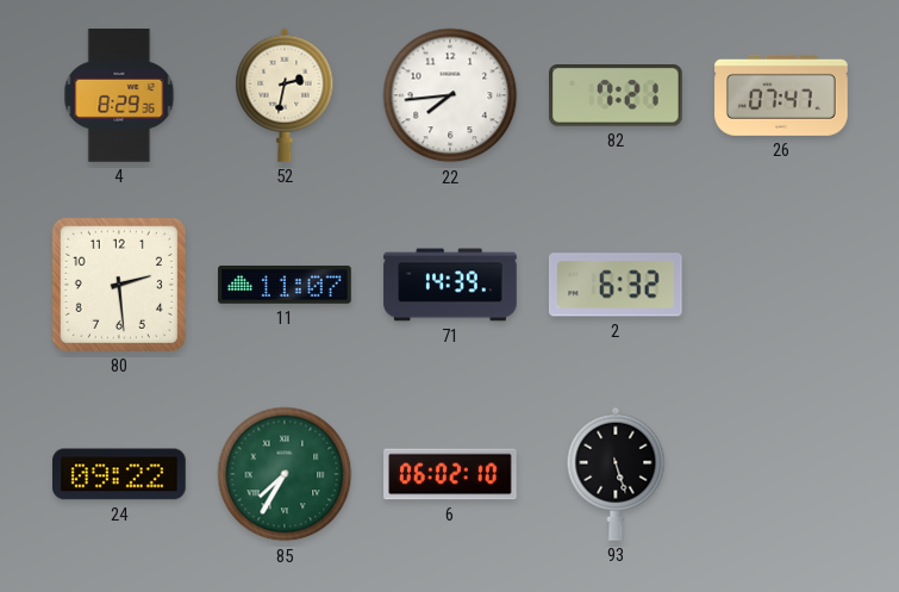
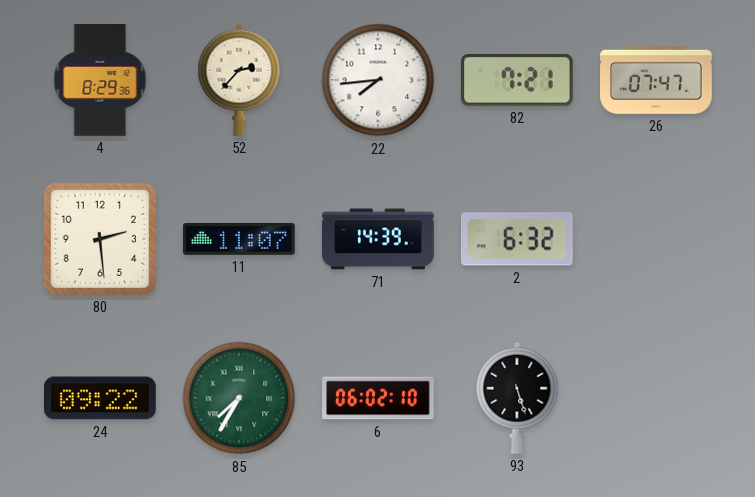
52: 2:32 -> 2:37
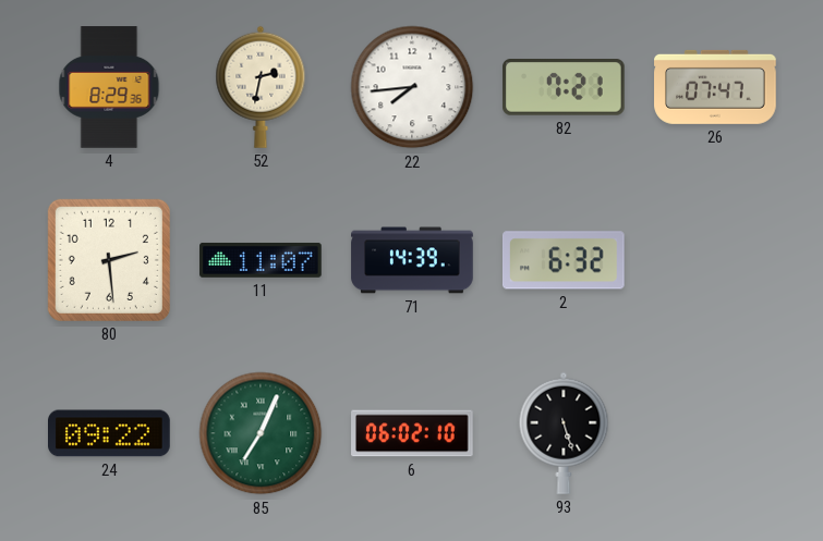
52: 2:37 -> 2:32
85: 7:35 -> 7:04
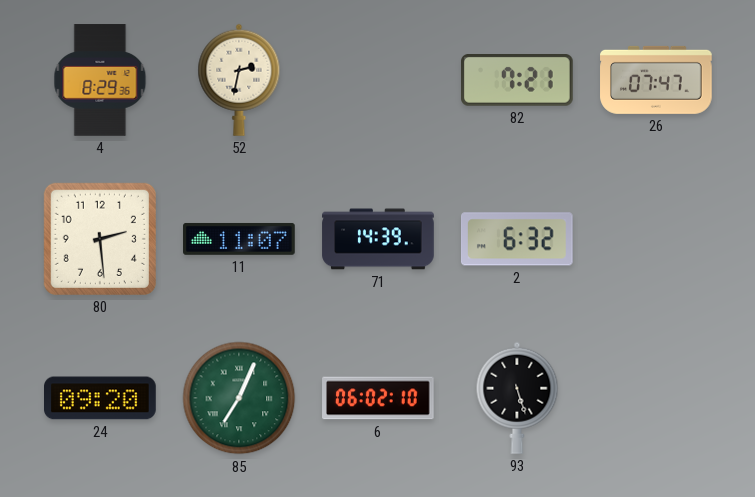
22: 7:44 -> none
24: 09:22 -> 09:20
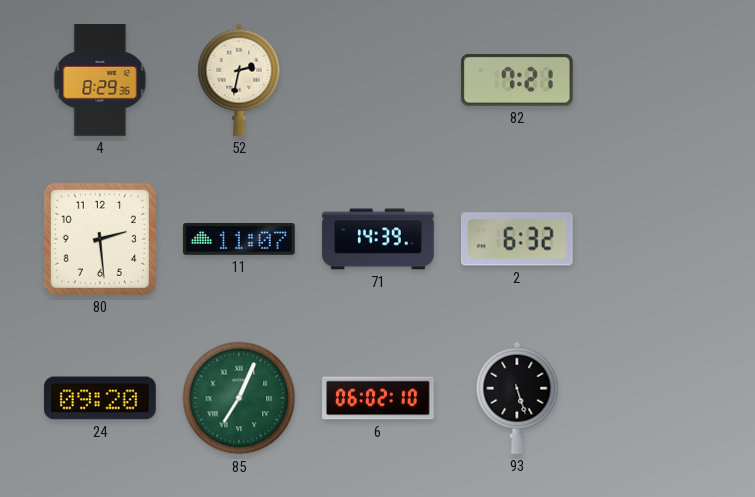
26: 07:47 -> none
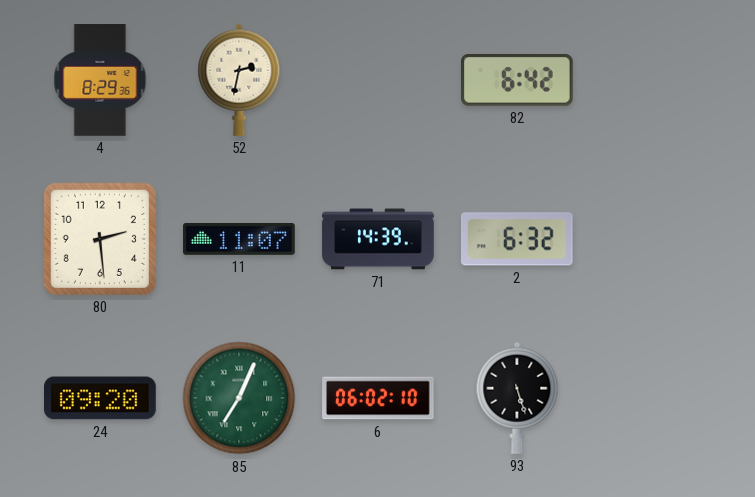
82: 7:21 -> 6:42
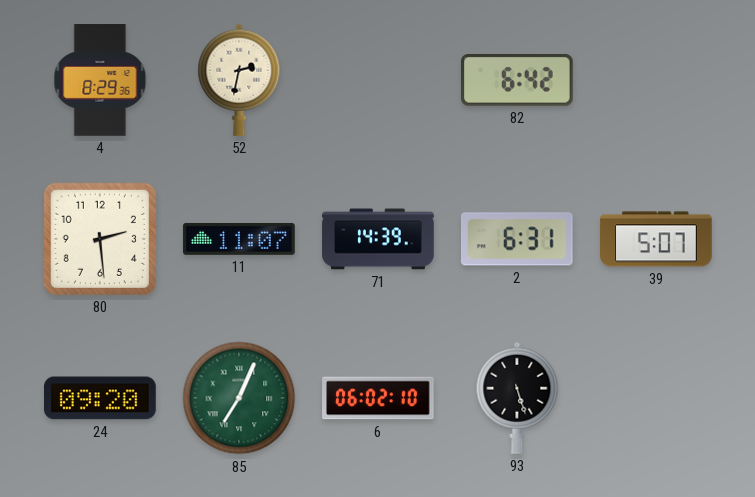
2: 6:32 -> 6:31
39: none -> 5:07
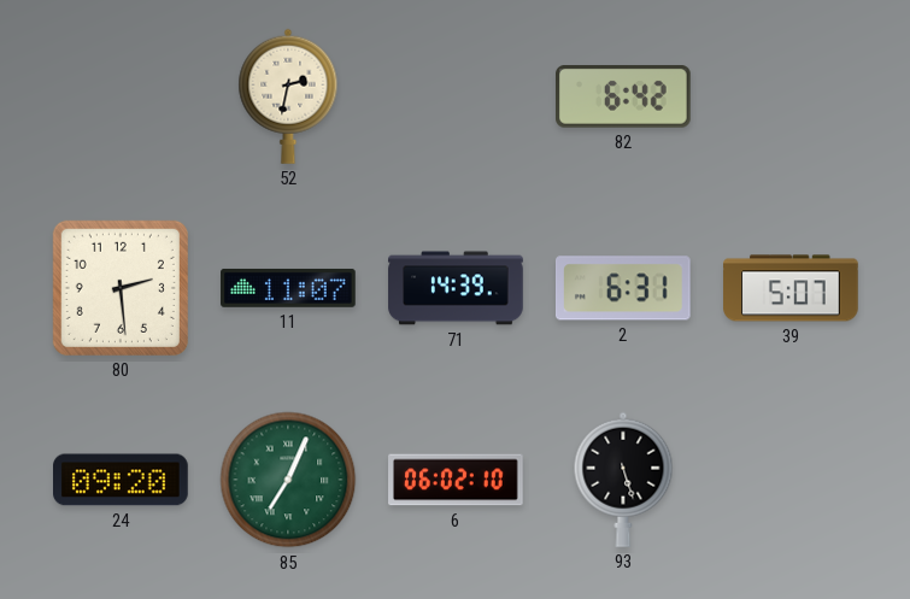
4: 8:29 -> none
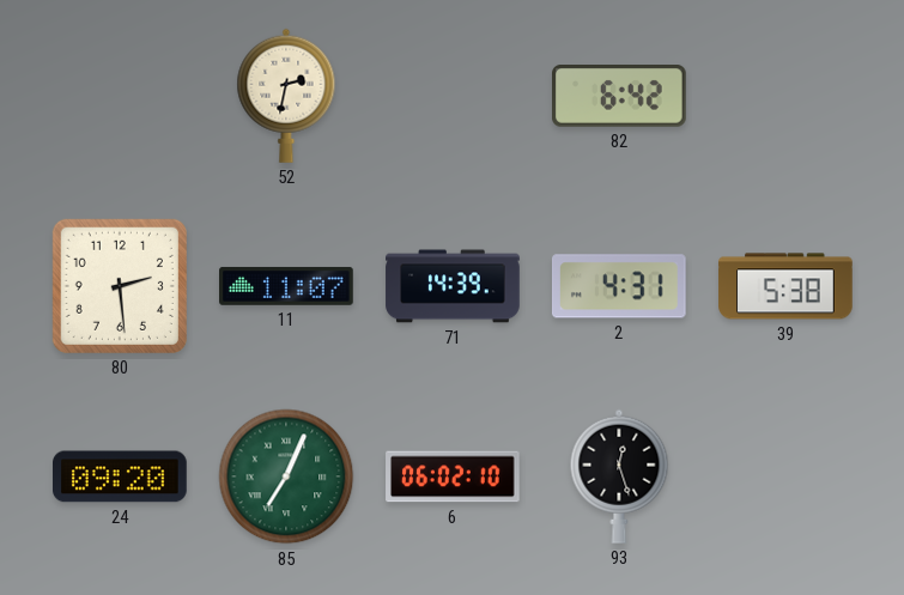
2: 6:31 -> 4:31
39: 5:07 -> 5:38
93: 5:27 -> 12:27
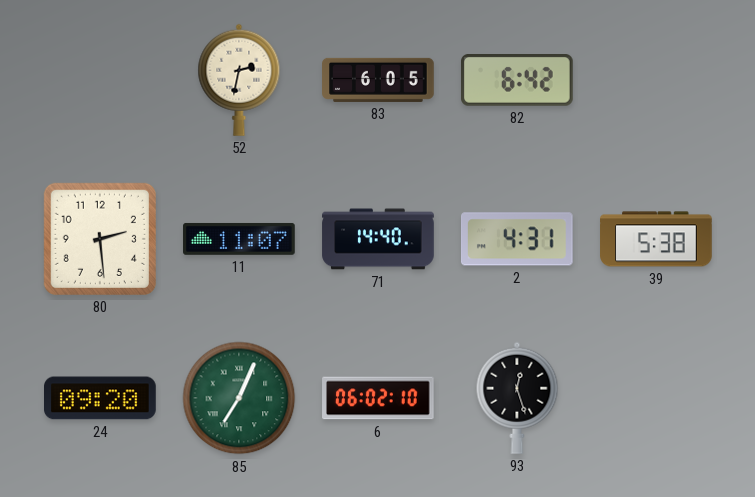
83: none -> 6:05
71: 14:39 -> 14:40
